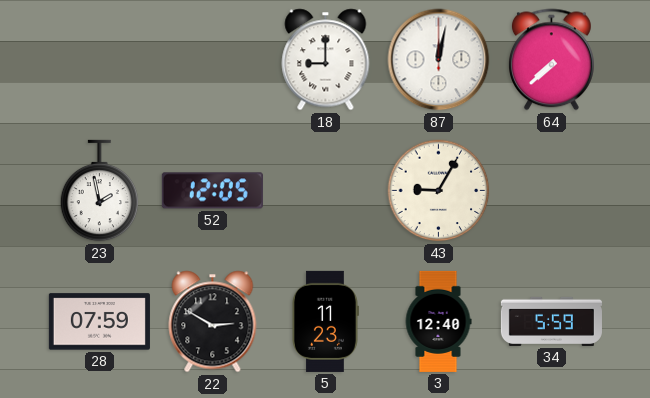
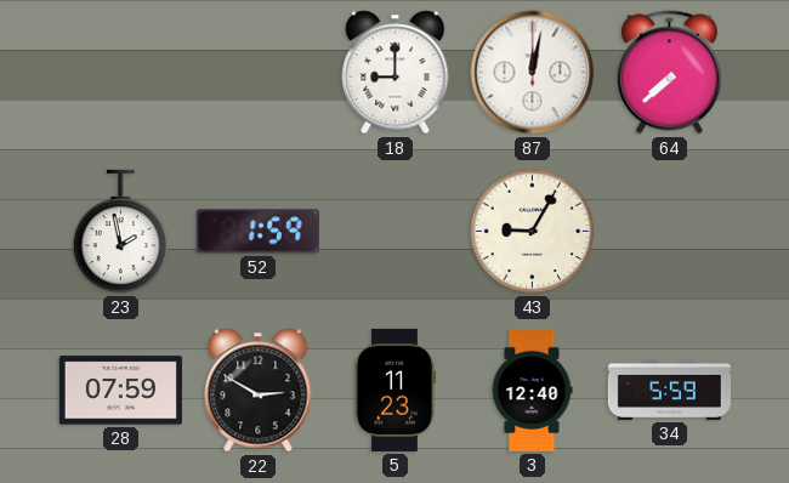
52: 12:05 -> 1:59
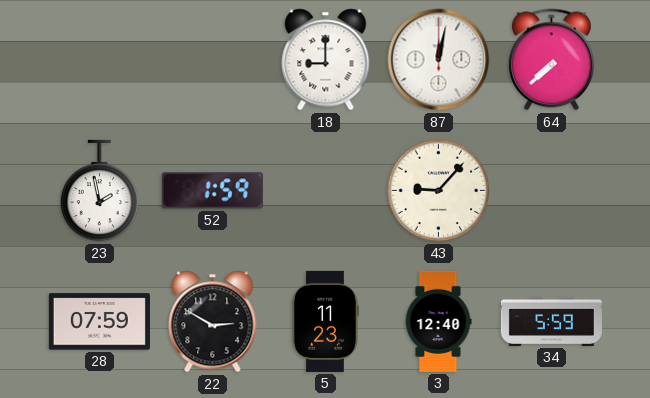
43: 9:05 -> 9:07
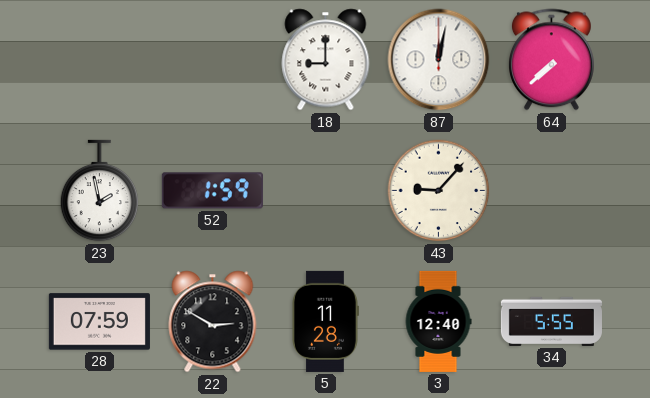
5: 11:23 -> 11:28
34: 5:59 -> 5:55
